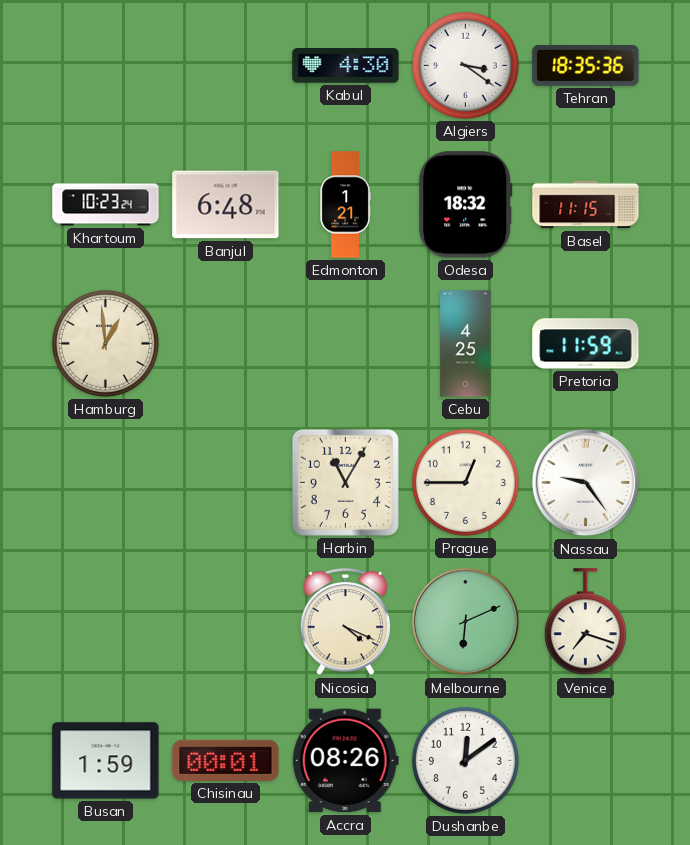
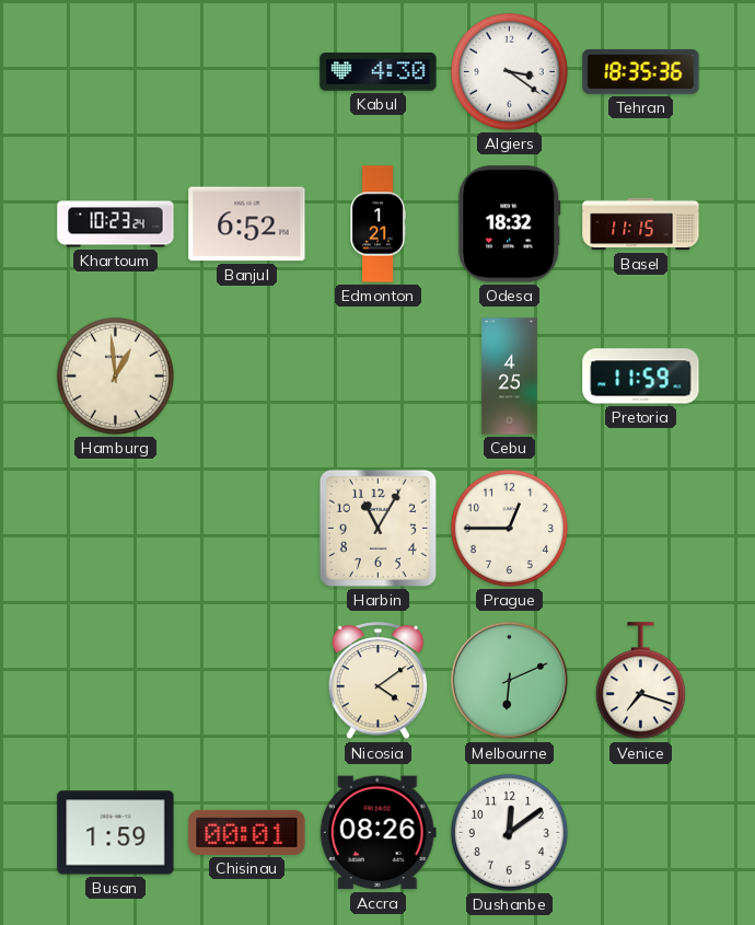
Banjul: 6:48 -> 6:52
Nassau: 9:24 -> none
Nicosia: 4:19 -> 4:09
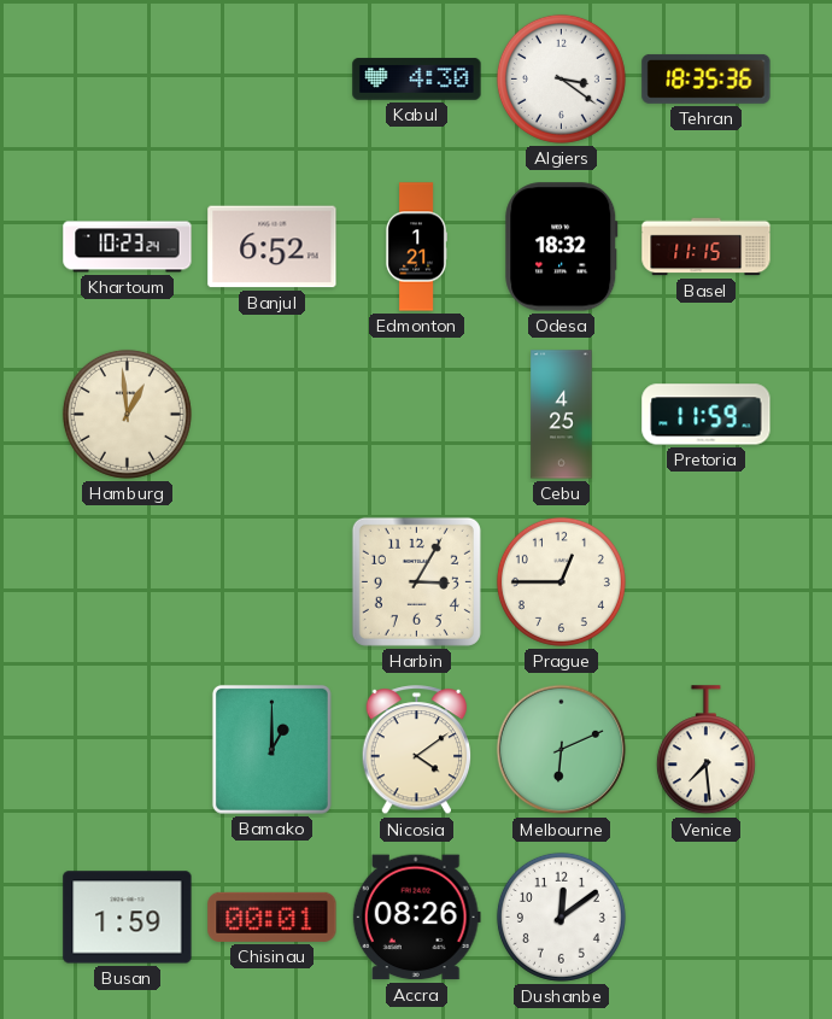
Harbin: 11:05 -> 3:05
Bamako: none -> 1:00
Venice: 7:18 -> 7:29
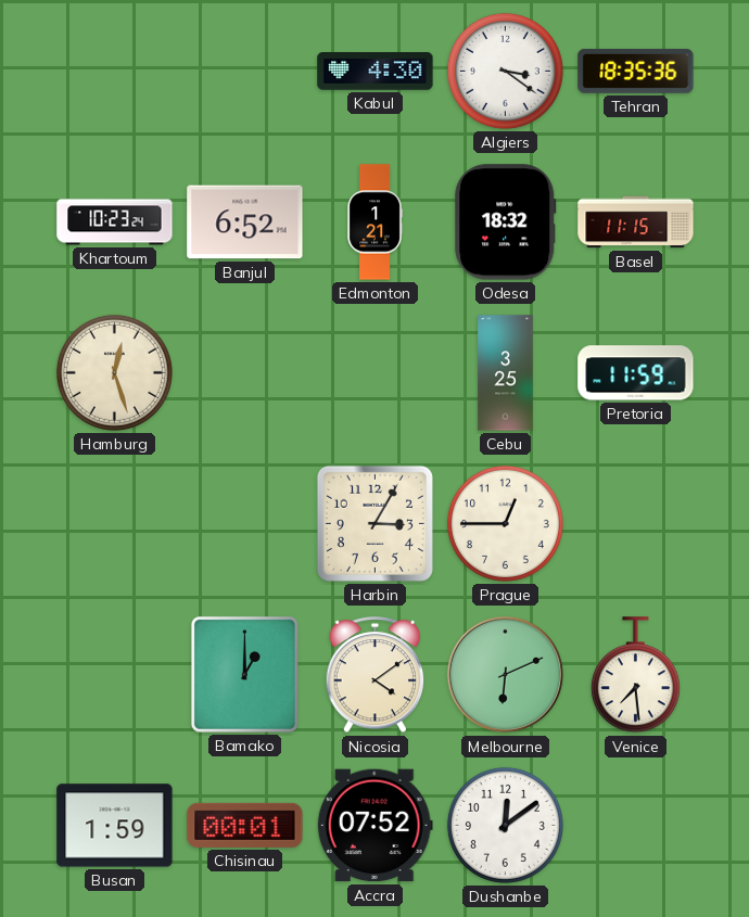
Hamburg: 12:59 -> 12:27
Cebu: 4:25 -> 3:25
Accra: 08:26 -> 07:52
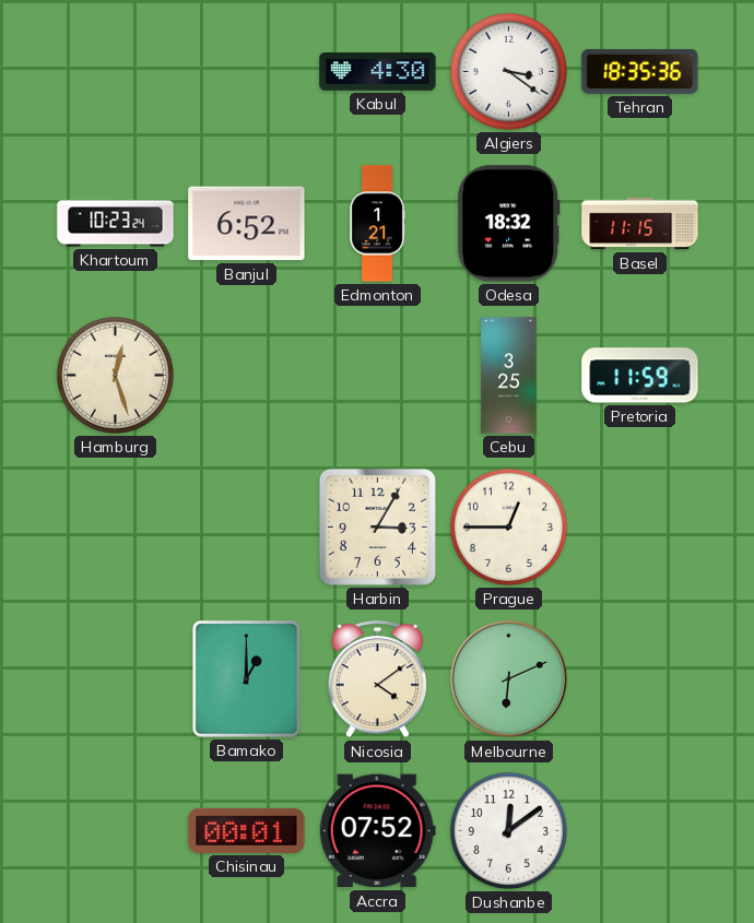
Venice: 7:29 -> none
Busan: 1:59 -> none
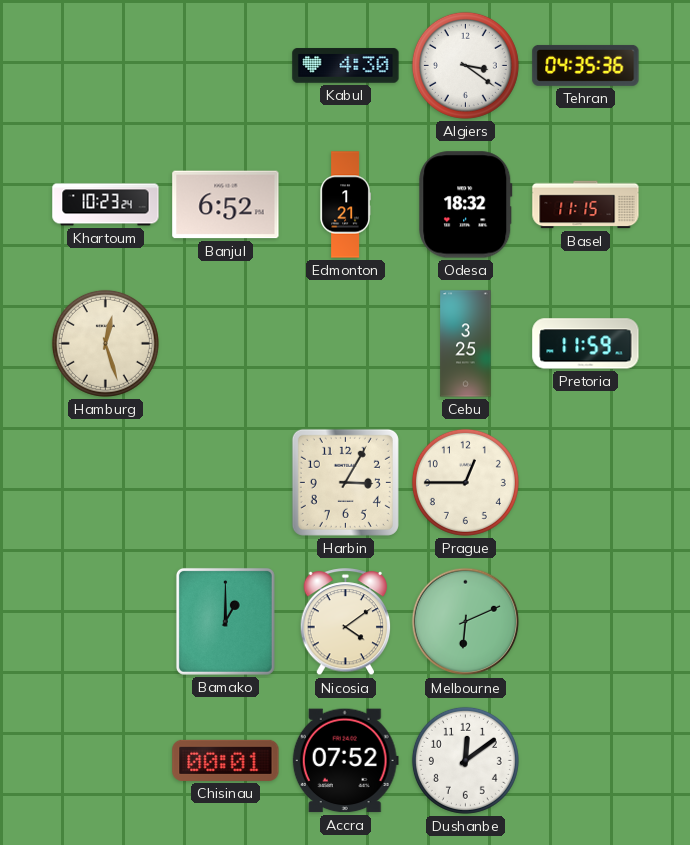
Tehran: 18:35 -> 04:35
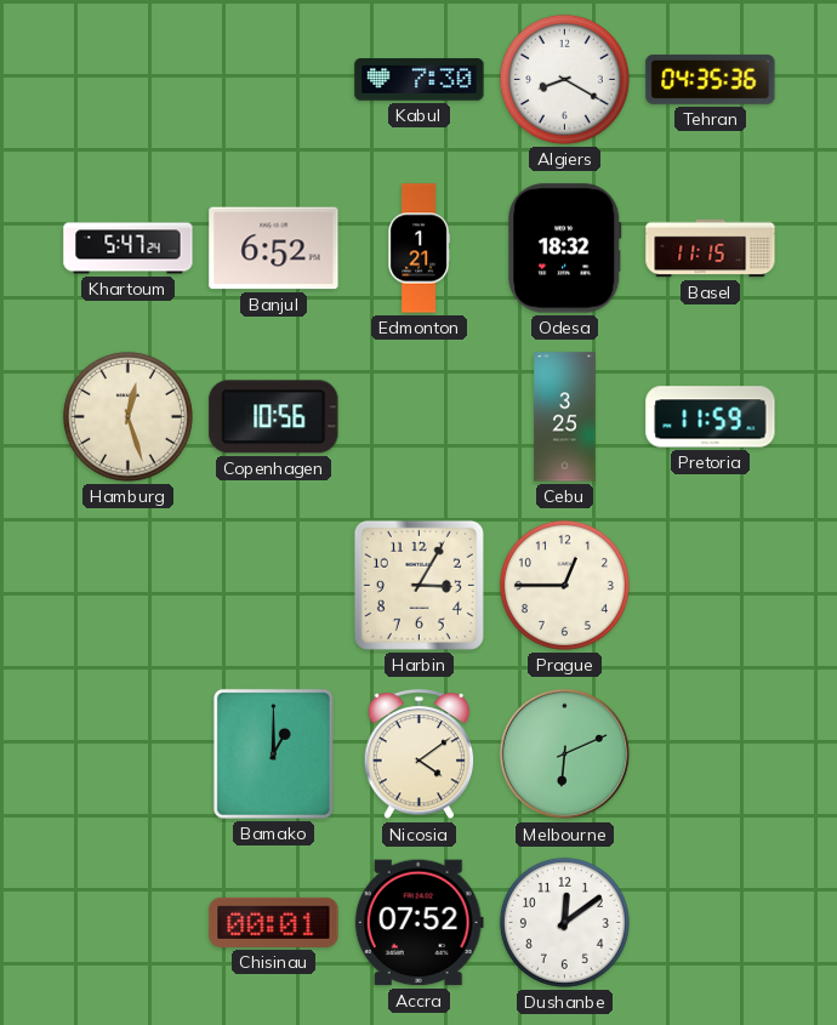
Kabul: 4:30 -> 7:30
Algiers: 3:21 -> 8:20
Khartoum: 10:23 -> 5:47
Copenhagen: none -> 10:56
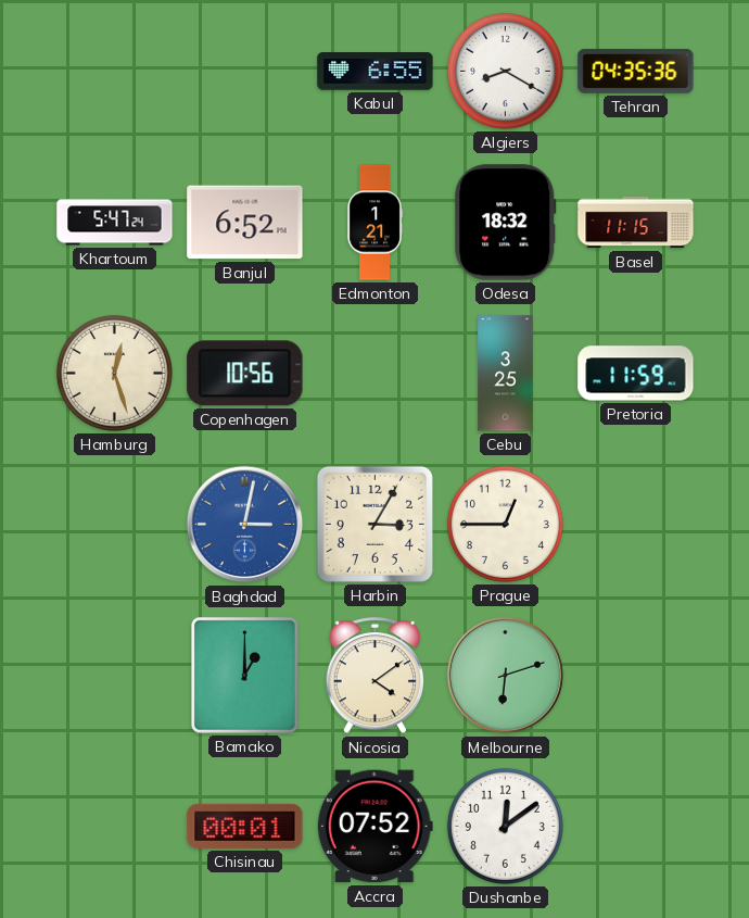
Kabul: 7:30 -> 6:55
Baghdad: none -> 3:02
Melbourne: 6:11 -> 6:12
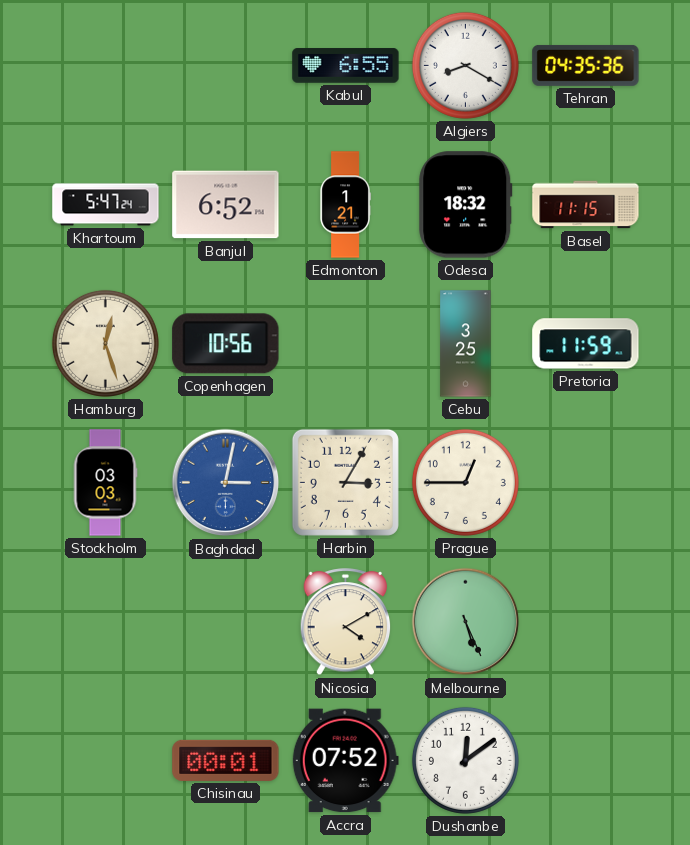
Stockholm: none -> 03:03
Bamako: 1:00 -> none
Nicosia: 4:09 -> 4:10
Melbourne: 6:12 -> 5:26
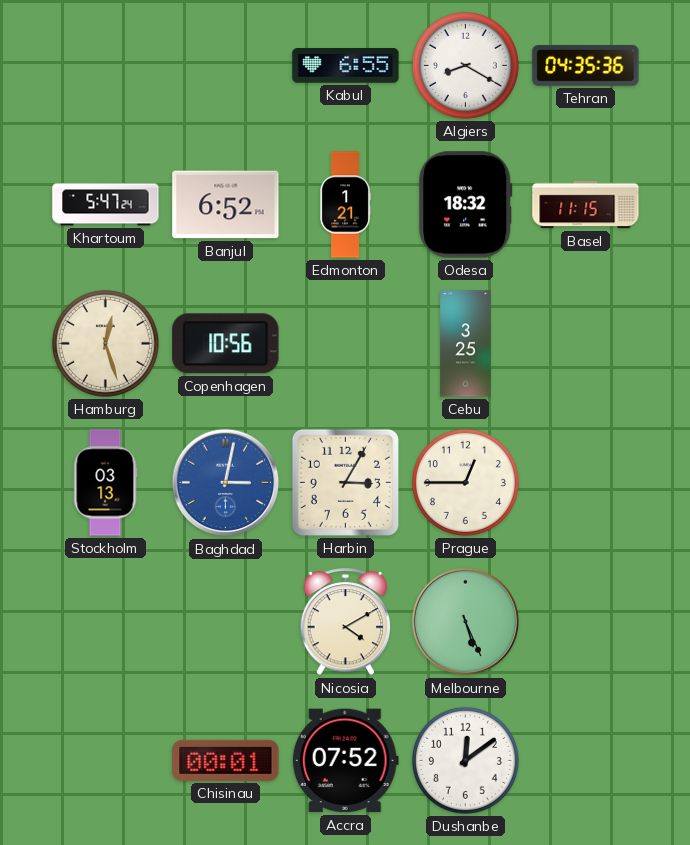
Pretoria: 11:59 -> none
Stockholm: 03:03 -> 03:13
